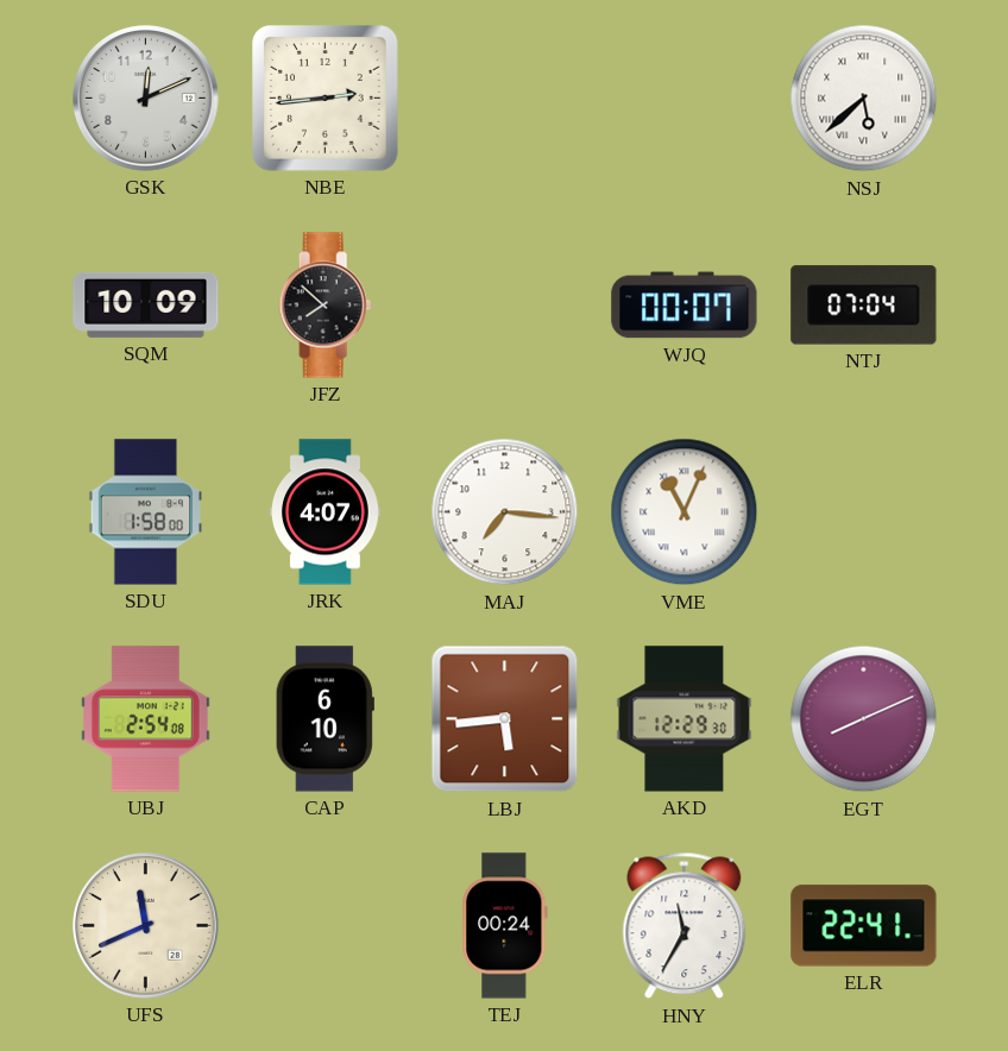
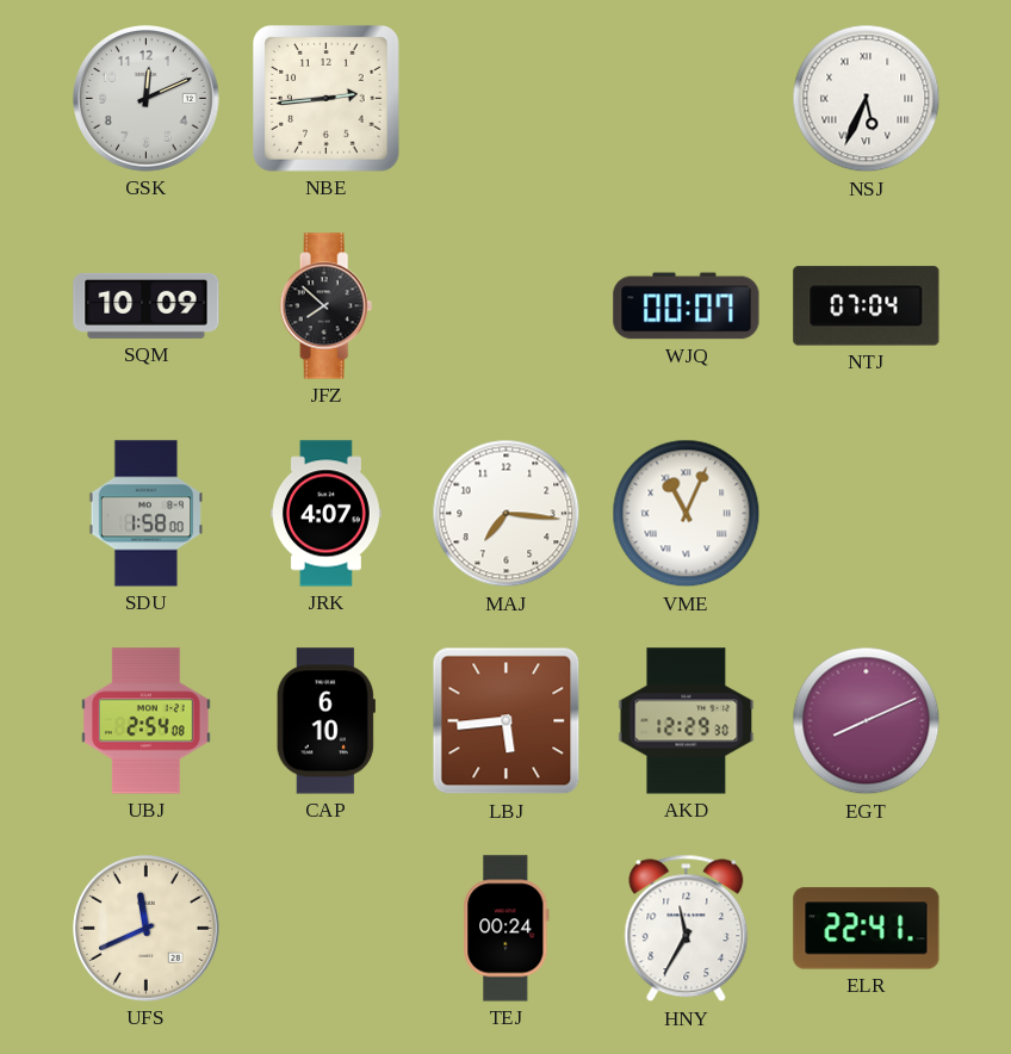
NSJ: 5:38 -> 5:34
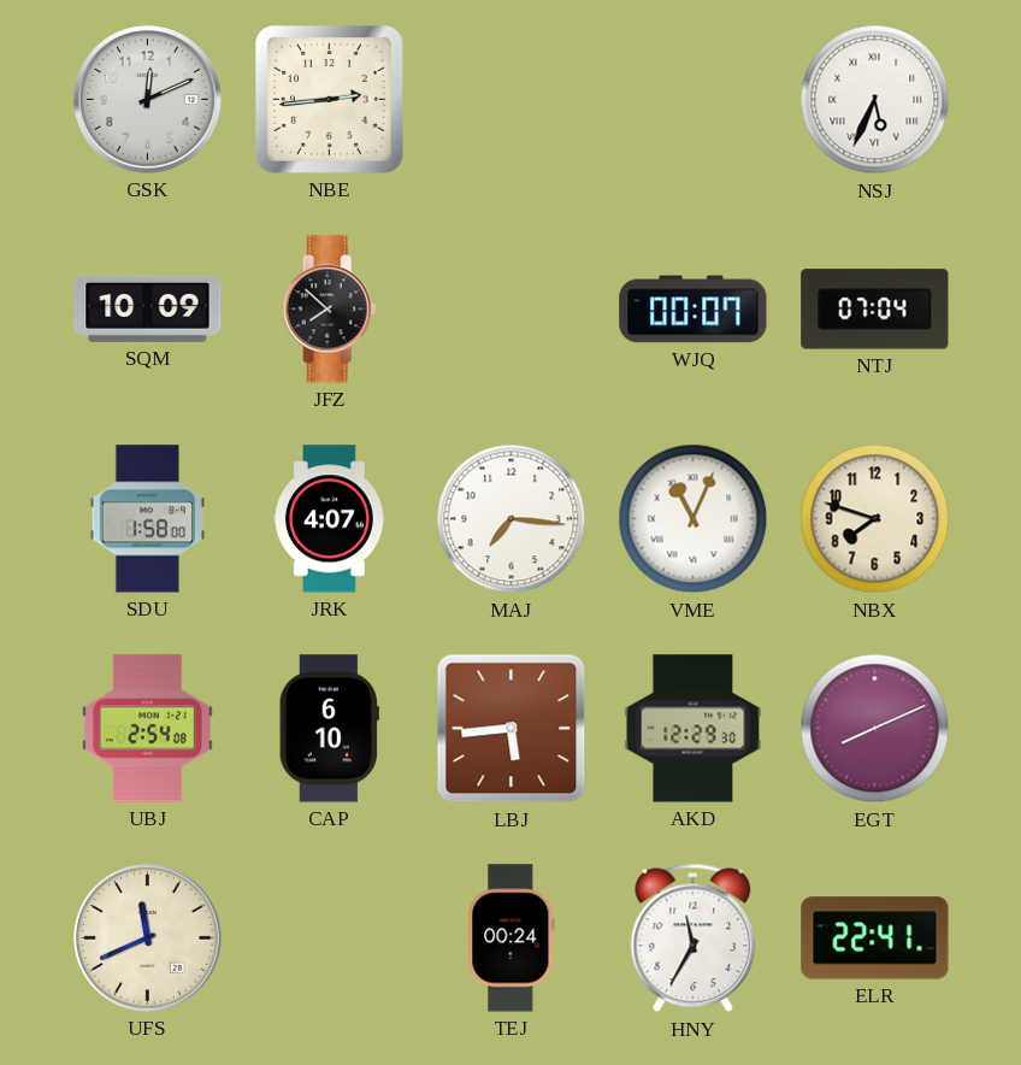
NBX: none -> 7:48
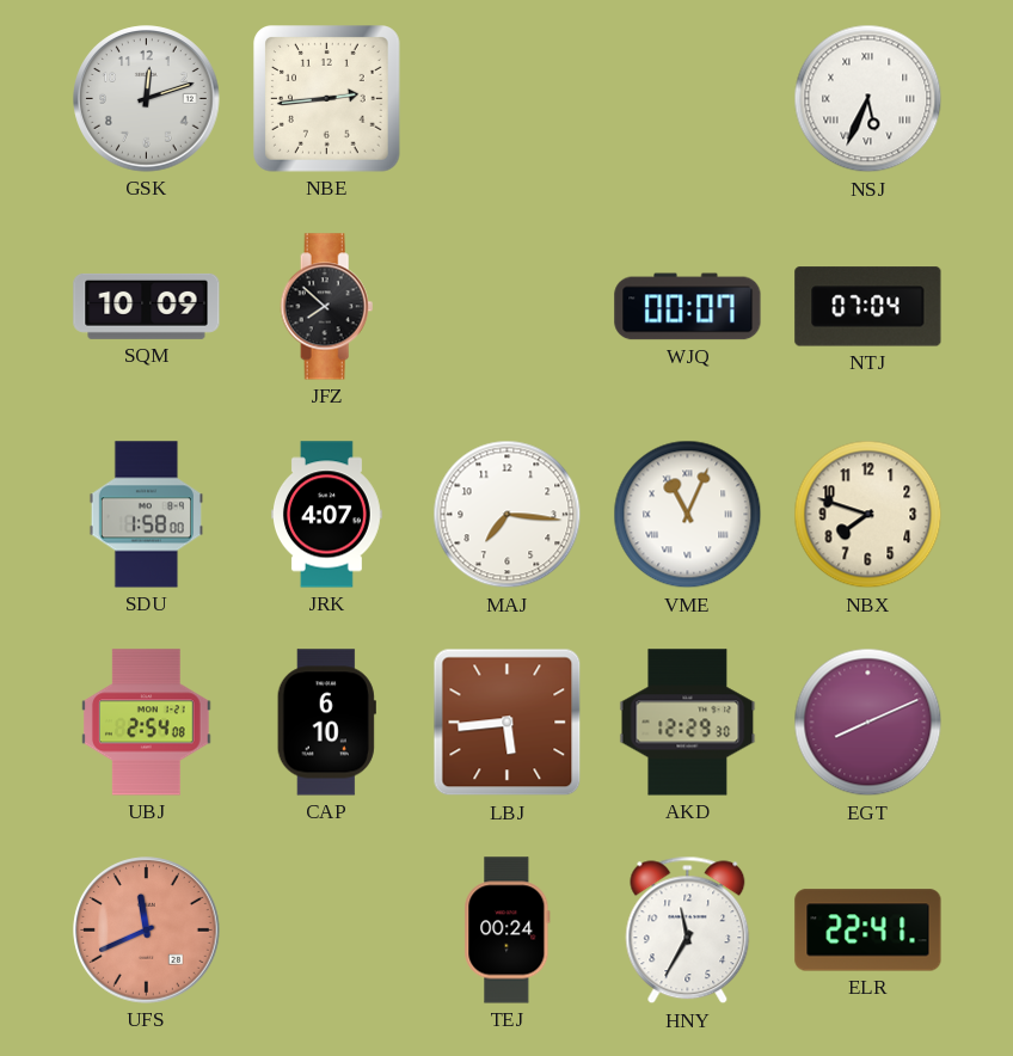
GSK: 12:11 -> 12:12
UFS dial: cream -> salmon
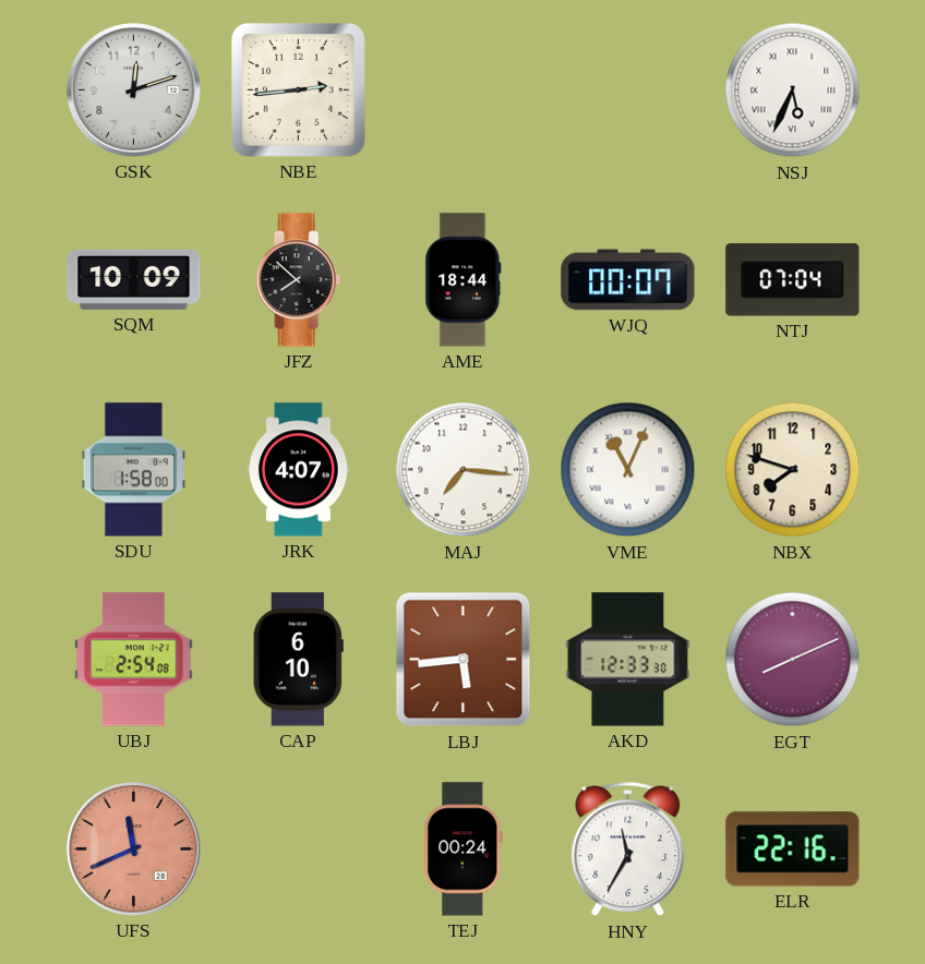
AME: none -> 18:44
AKD: 12:29 -> 12:33
ELR: 22:41 -> 22:16
